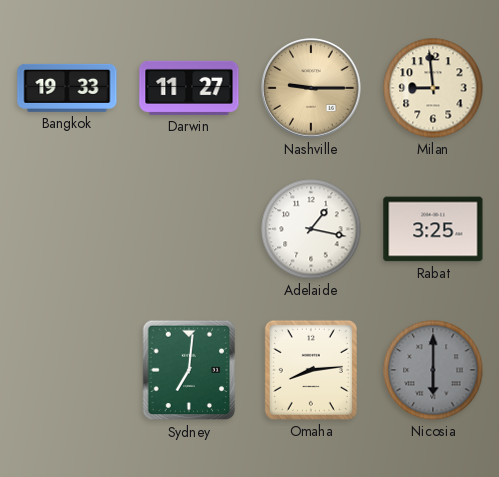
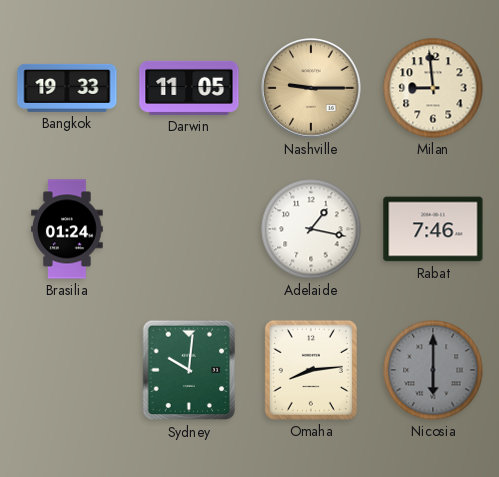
Darwin: 11:27 -> 11:05
Brasilia: none -> 01:24
Rabat: 3:25 -> 7:46
Sydney: 7:01 -> 10:01
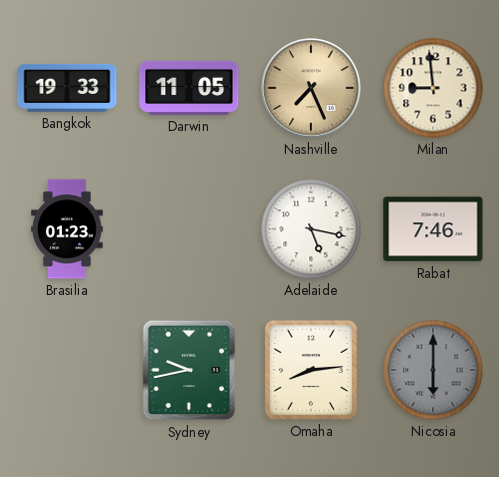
Nashville: 9:15 -> 7:26
Brasilia: 01:24 -> 01:23
Adelaide: 1:17 -> 5:17
Sydney: 10:01 -> 9:43
